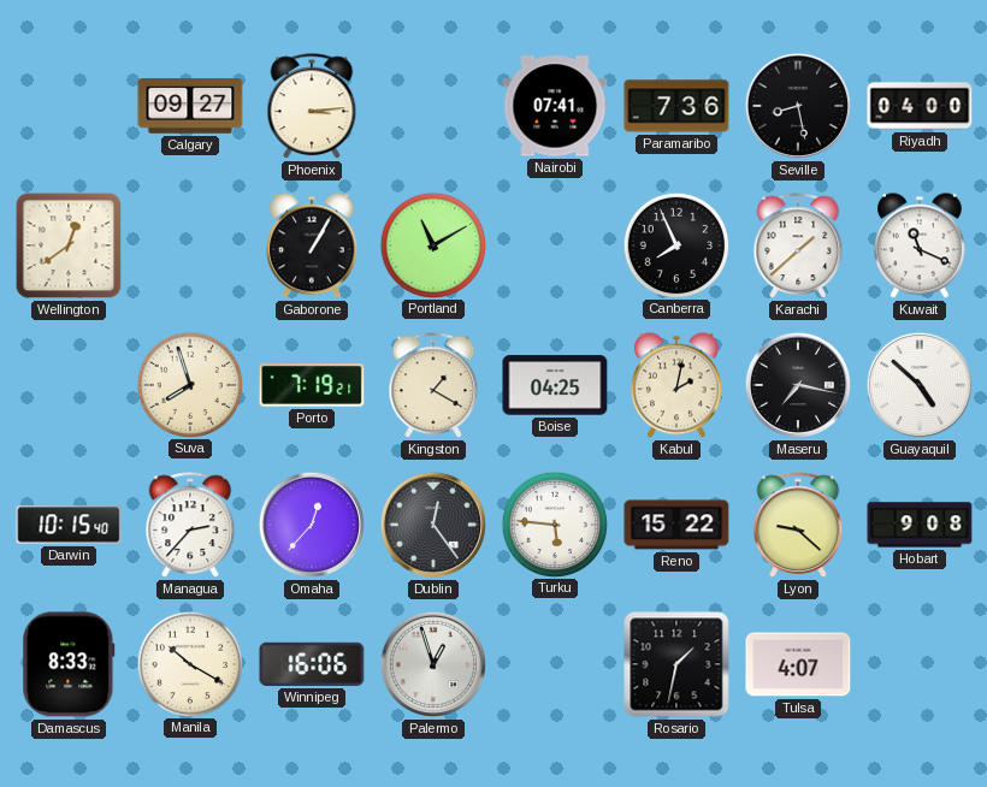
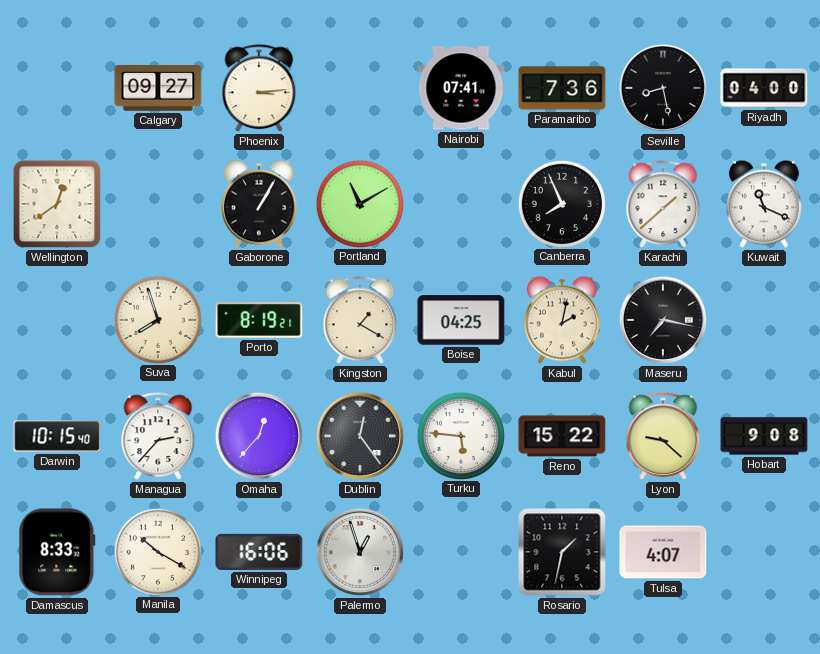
Porto: 7:19 -> 8:19
Guayaquil: 4:52 -> none
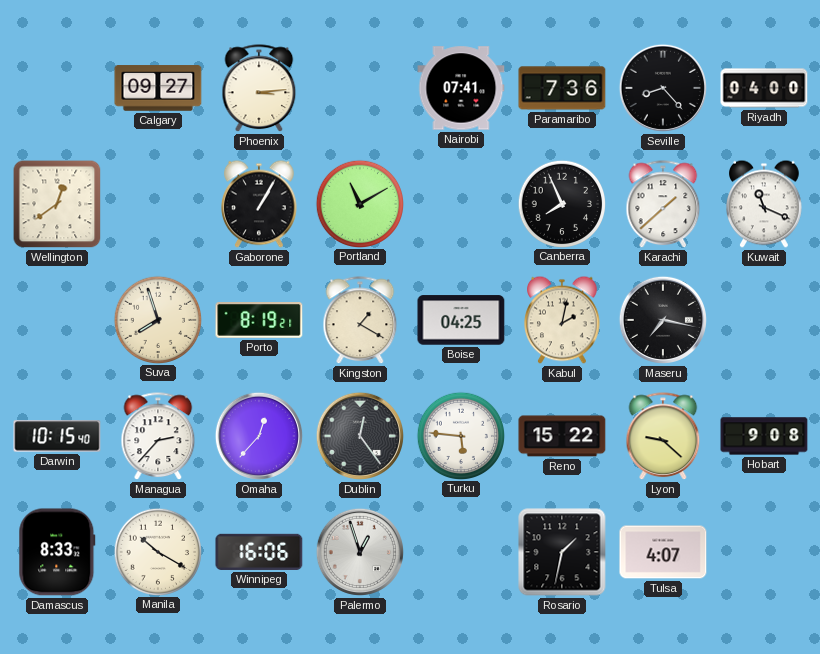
Seville: 8:28 -> 8:23
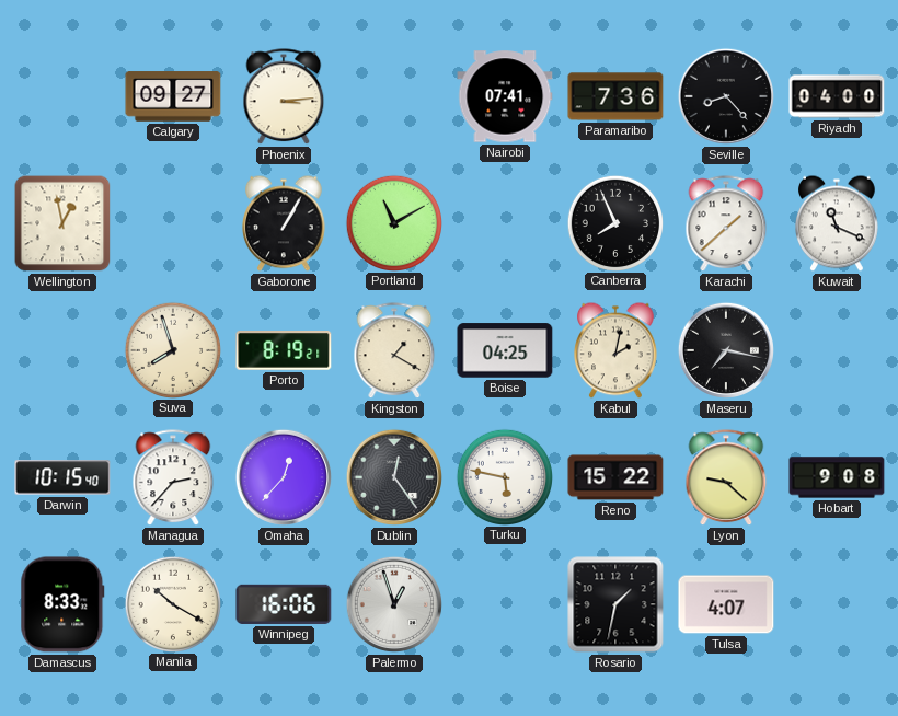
Wellington: 12:39 -> 12:58
Turku: 5:46 -> 5:47
